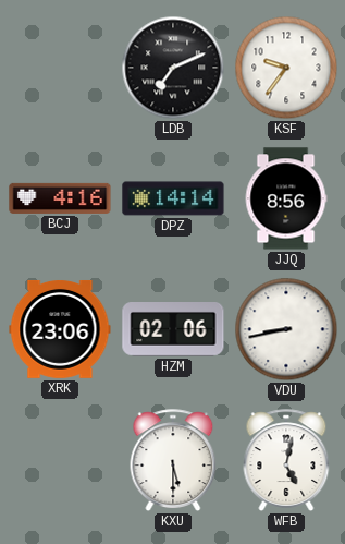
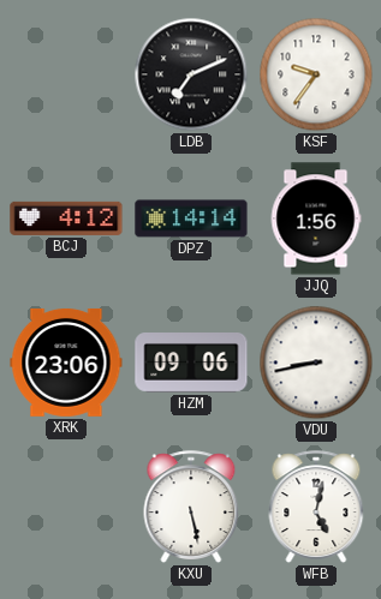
BCJ: 4:16 -> 4:12
JJQ: 8:56 -> 1:56
HZM: 02:06 -> 09:06
KXU: 5:30 -> 5:28
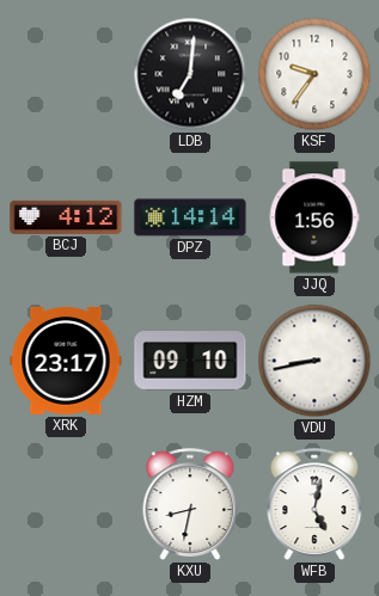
LDB: 7:11 -> 7:01
XRK: 23:06 -> 23:17
HZM: 09:06 -> 09:10
KXU: 5:28 -> 8:32
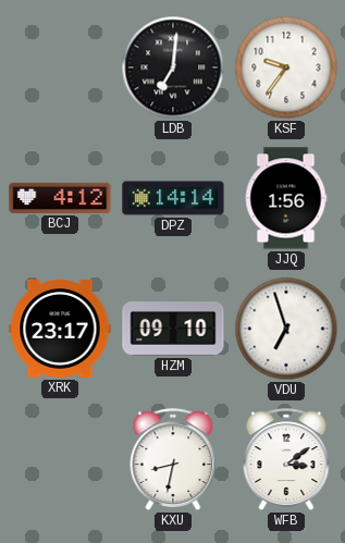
VDU: 8:43 -> 6:57
WFB: 5:02 -> 3:09
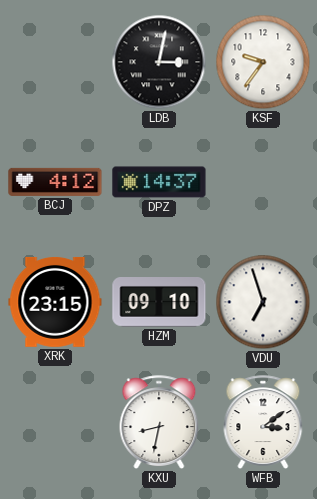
LDB: 7:01 -> 3:02
DPZ: 14:14 -> 14:37
JJQ: 1:56 -> none
XRK: 23:17 -> 23:15
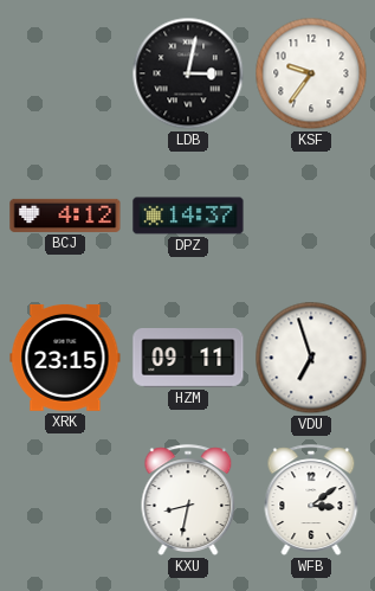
HZM: 09:10 -> 09:11
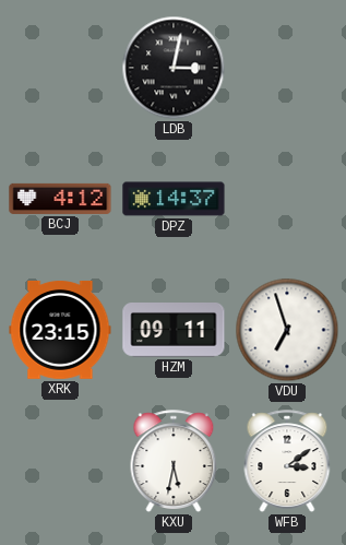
KSF: 9:36 -> none
KXU: 8:32 -> 5:32
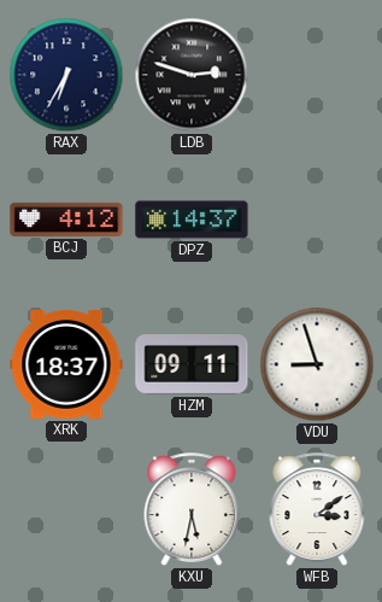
RAX: none -> 6:35
LDB: 3:02 -> 2:48
XRK: 23:15 -> 18:37
VDU: 6:57 -> 8:57
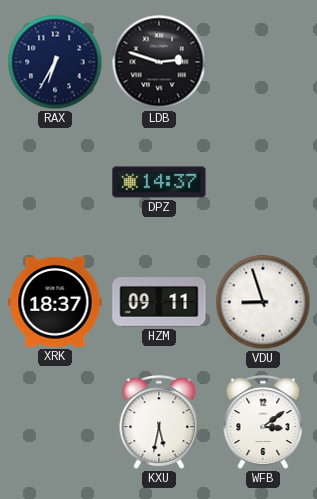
BCJ: 4:12 -> none
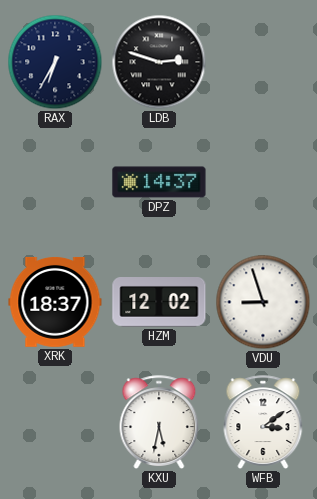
HZM: 09:11 -> 12:02
